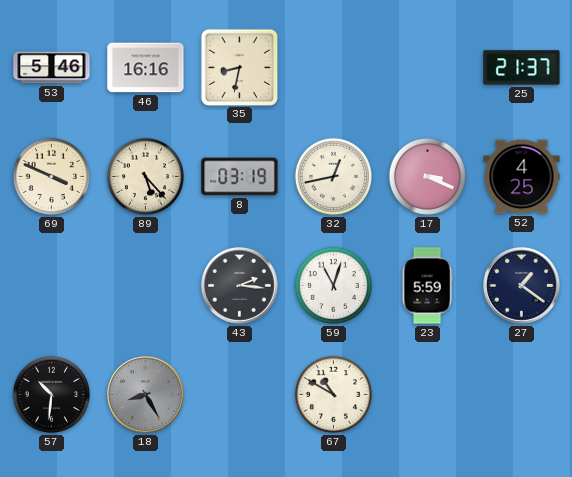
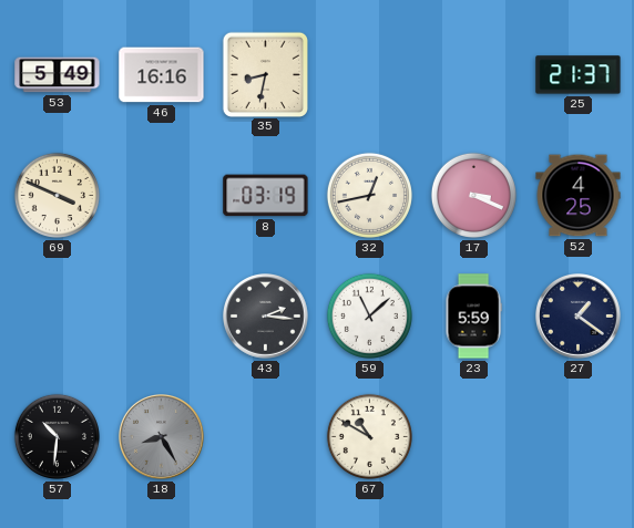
53: 5:46 -> 5:49
89: 5:23 -> none
59: 11:03 -> 11:08
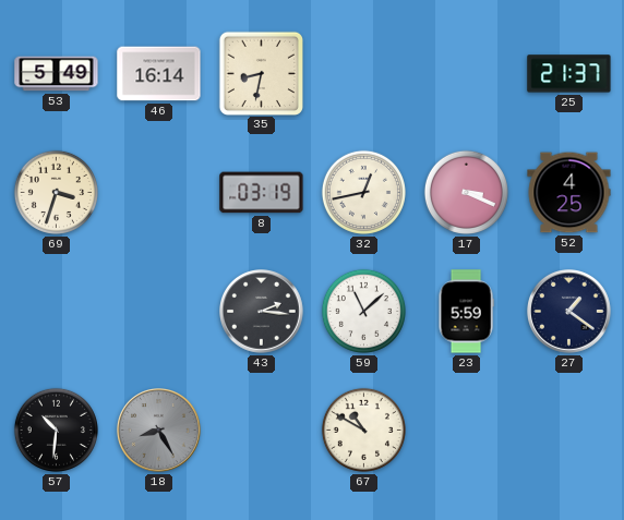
46: 16:16 -> 16:14
69: 3:49 -> 3:33
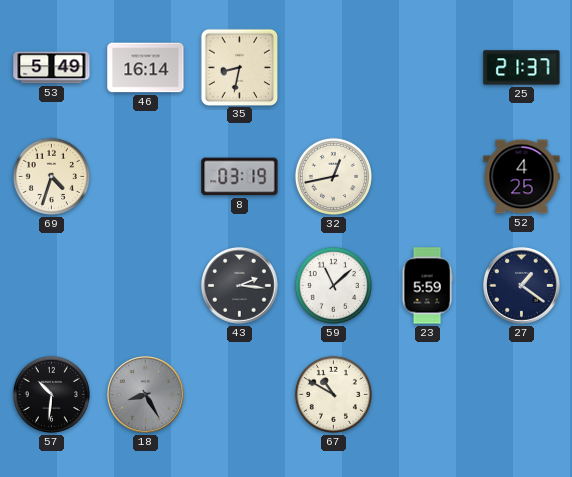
69: 3:33 -> 4:33
17: 3:19 -> none
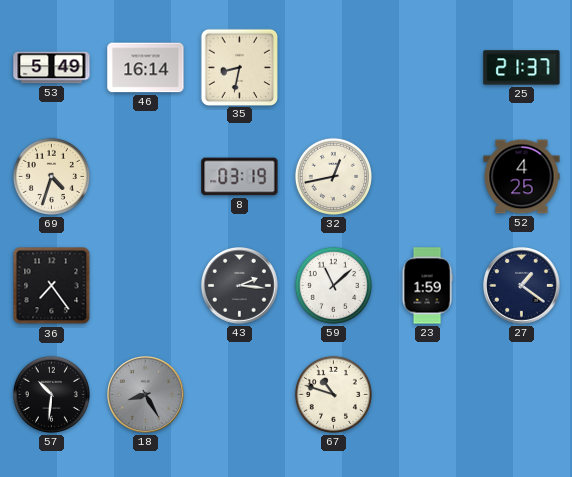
36: none -> 7:24
23: 5:59 -> 1:59
67: 10:50 -> 10:48
